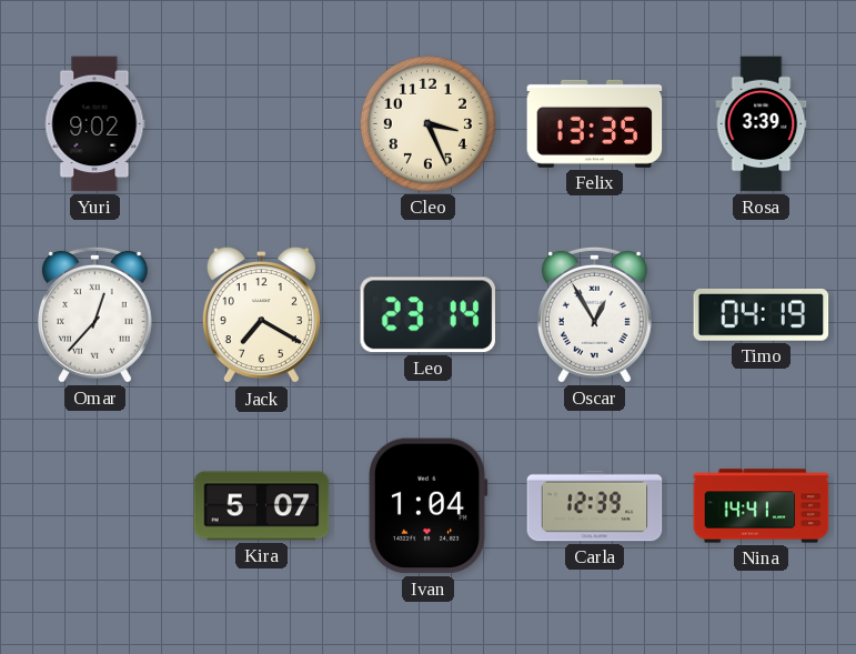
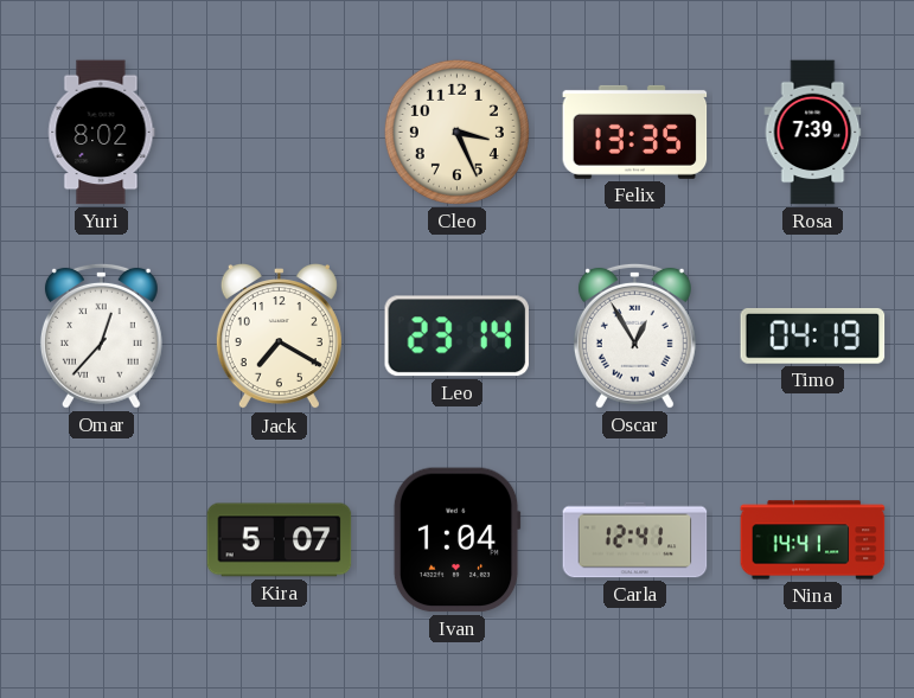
Yuri: 9:02 -> 8:02
Rosa: 3:39 -> 7:39
Carla: 12:39 -> 12:41
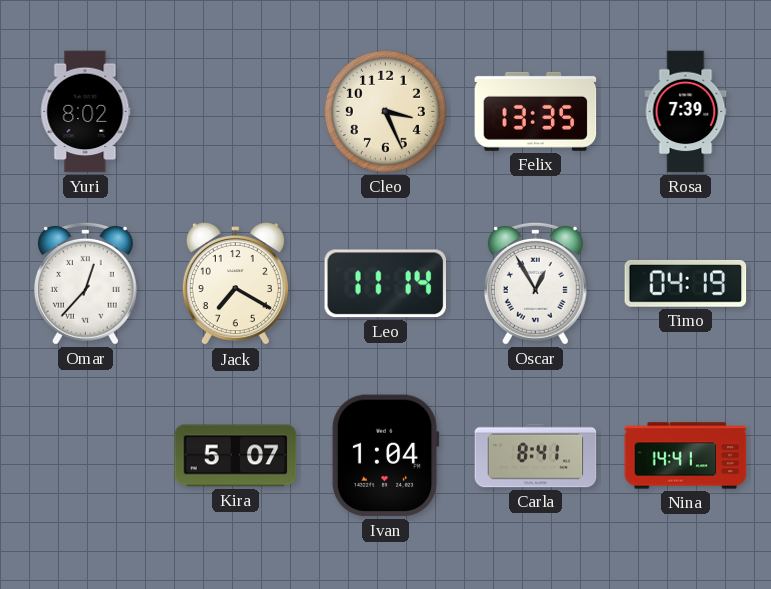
Leo: 23:14 -> 11:14
Carla: 12:41 -> 8:41
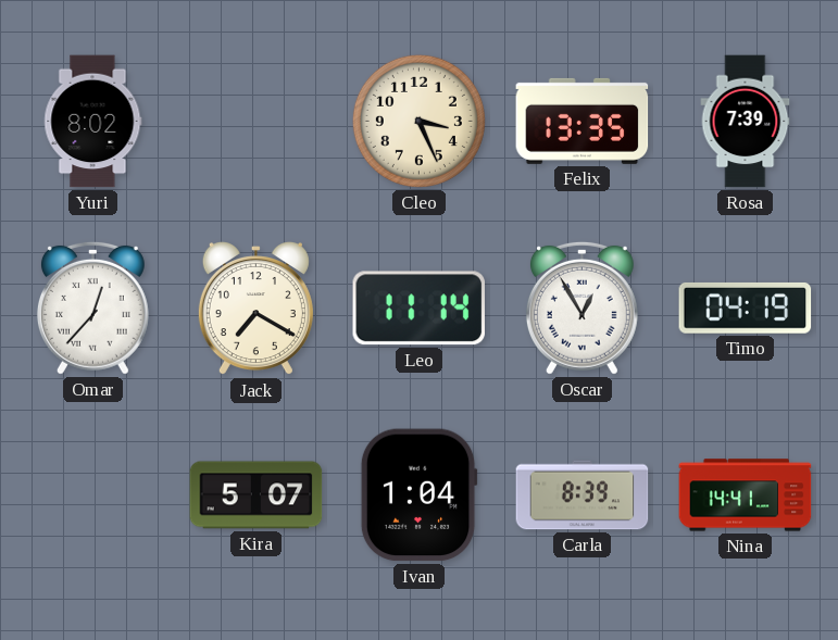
Carla: 8:41 -> 8:39
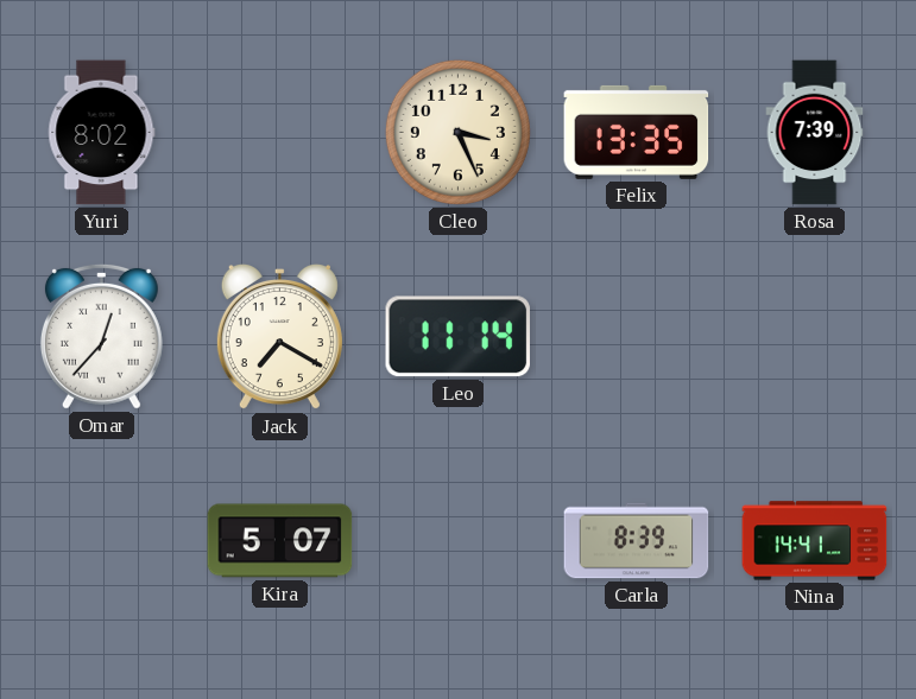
Oscar: 12:55 -> none
Timo: 04:19 -> none
Ivan: 1:04 -> none
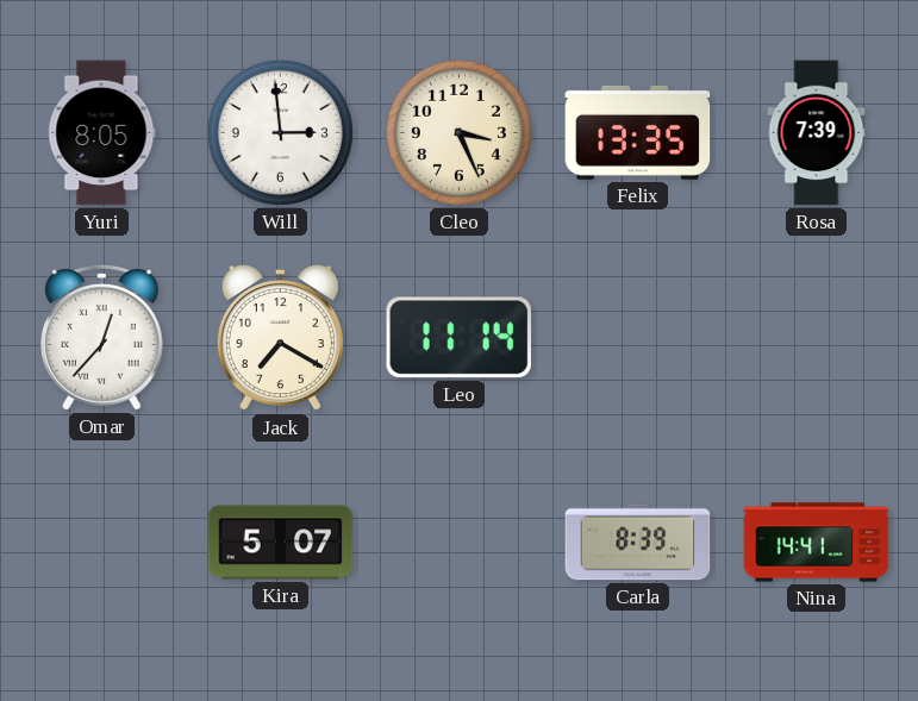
Yuri: 8:02 -> 8:05
Will: none -> 2:59
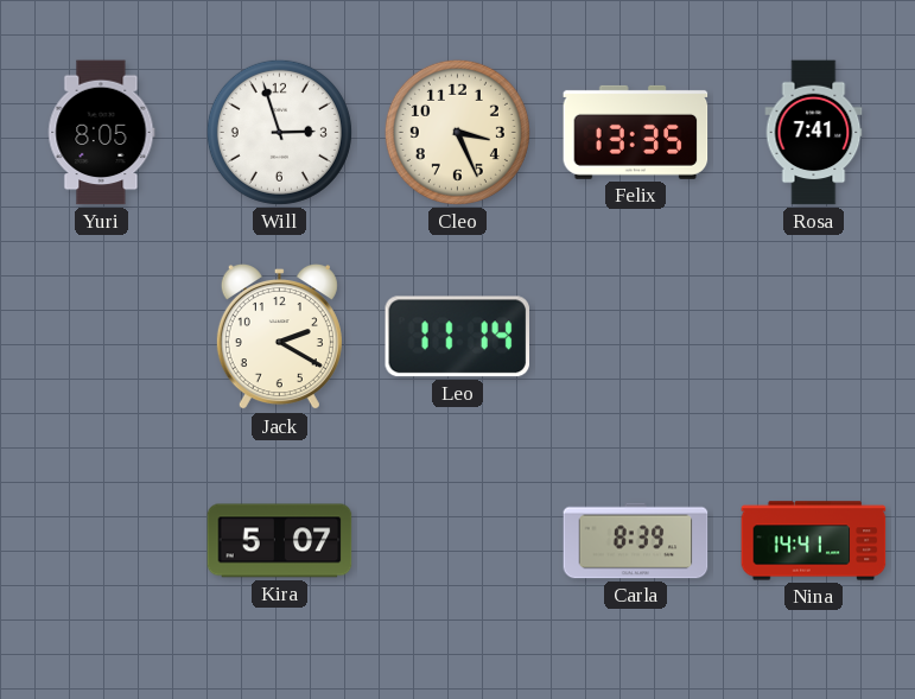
Will: 2:59 -> 2:57
Rosa: 7:39 -> 7:41
Omar: 12:37 -> none
Jack: 7:20 -> 2:20
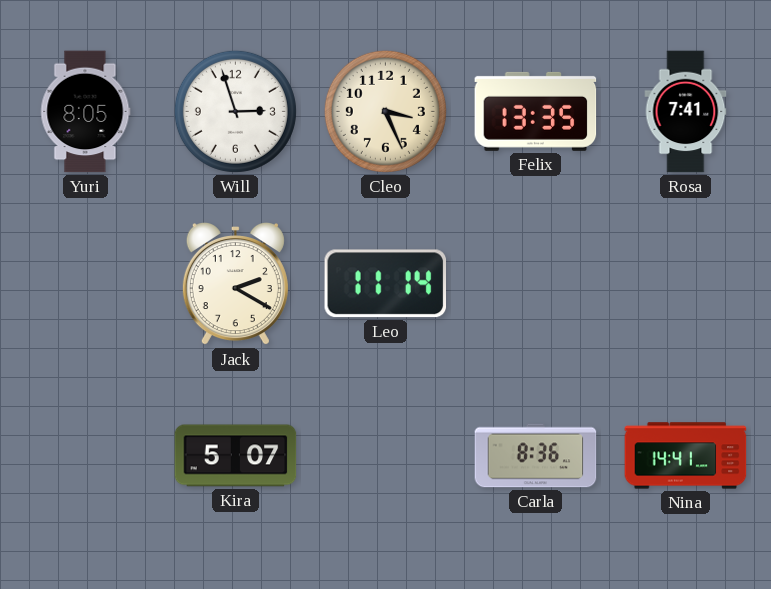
Carla: 8:39 -> 8:36
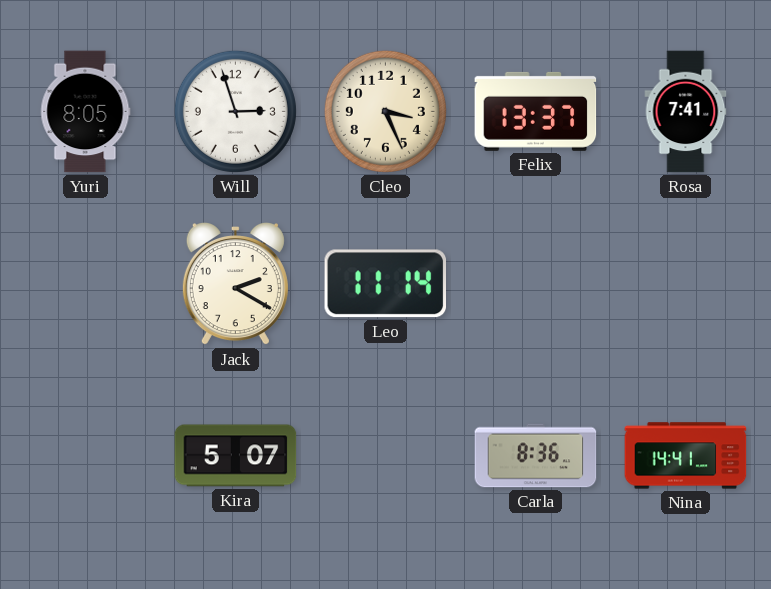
Felix: 13:35 -> 13:37
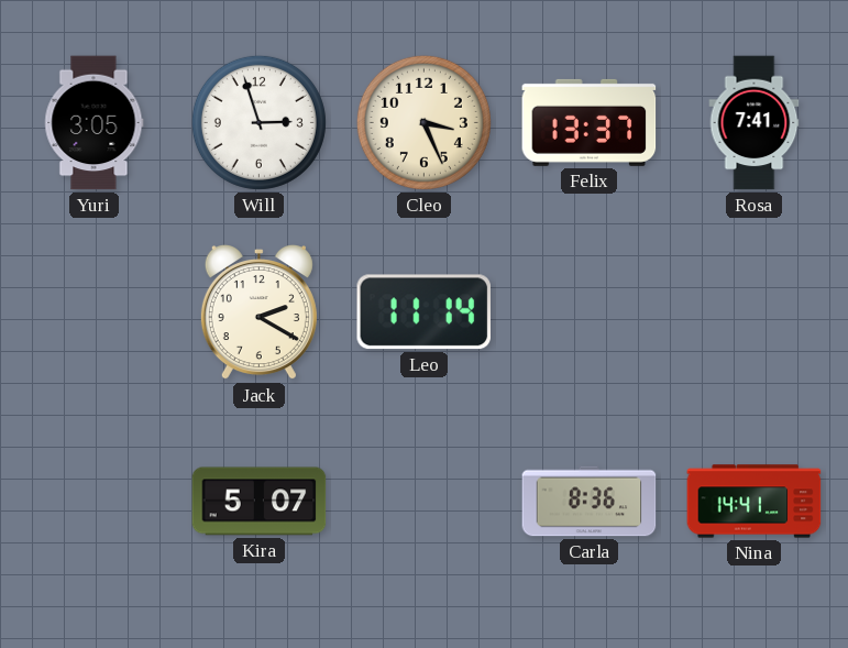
Yuri: 8:05 -> 3:05
